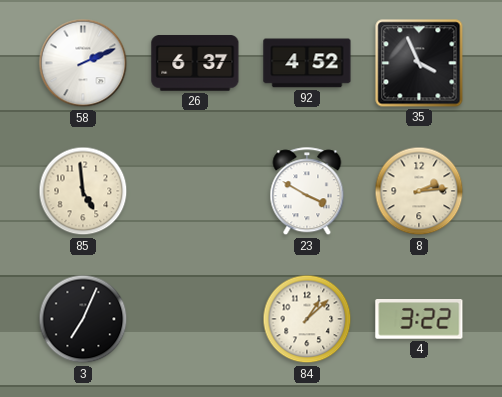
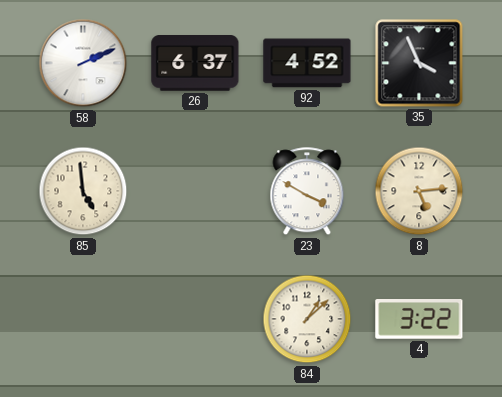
8: 2:14 -> 5:14
3: 7:04 -> none
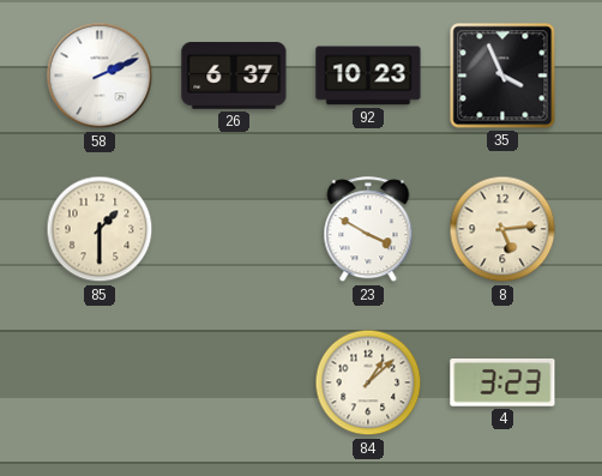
92: 4:52 -> 10:23
85: 4:59 -> 1:30
4: 3:22 -> 3:23
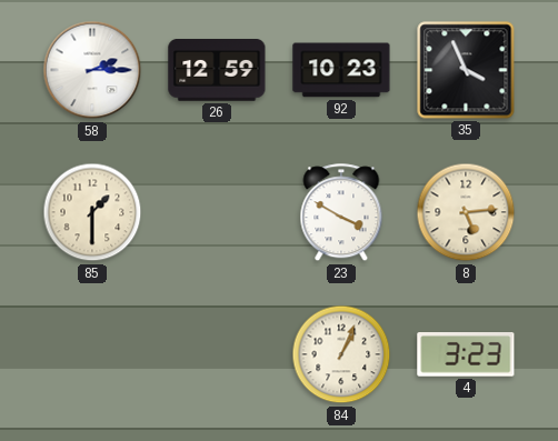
58: 2:11 -> 2:15
26: 6:37 -> 12:59
84: 1:08 -> 1:04
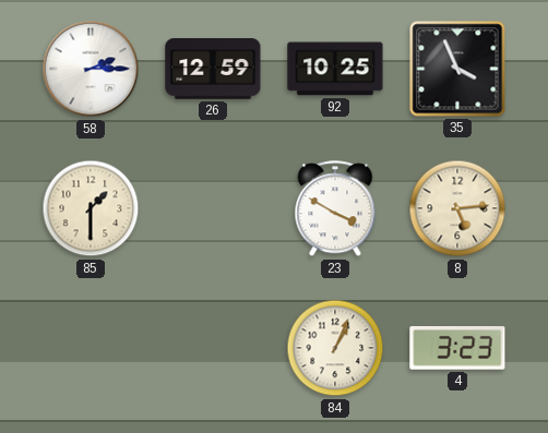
92: 10:23 -> 10:25
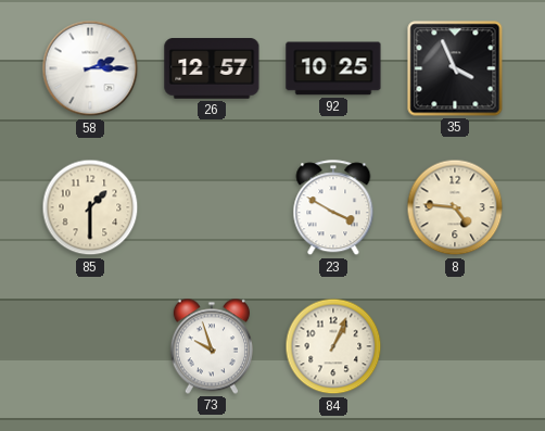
26: 12:59 -> 12:57
8: 5:14 -> 4:46
73: none -> 9:57
4: 3:23 -> none
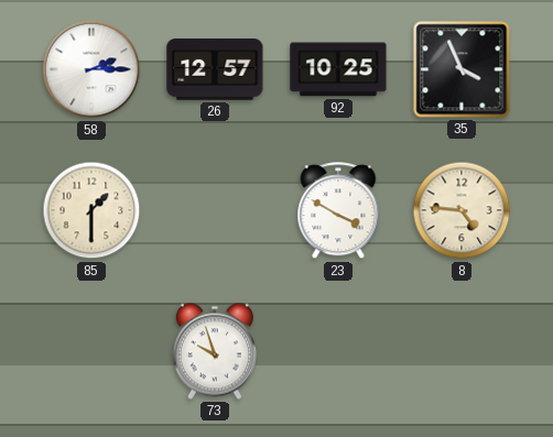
84: 1:04 -> none
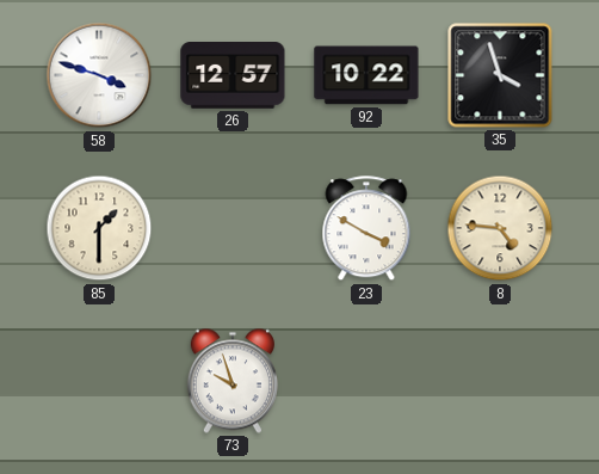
58: 2:15 -> 3:48
92: 10:25 -> 10:22
35: 3:56 -> 3:57
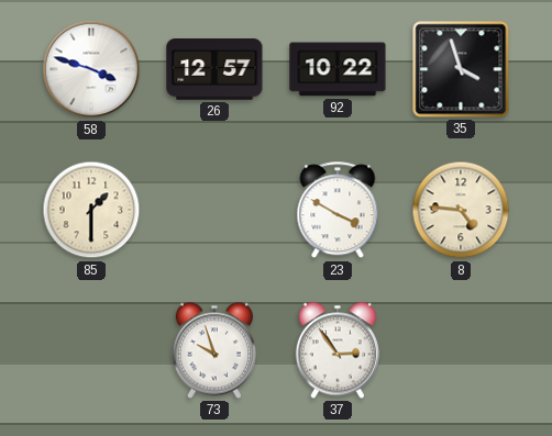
37: none -> 2:54
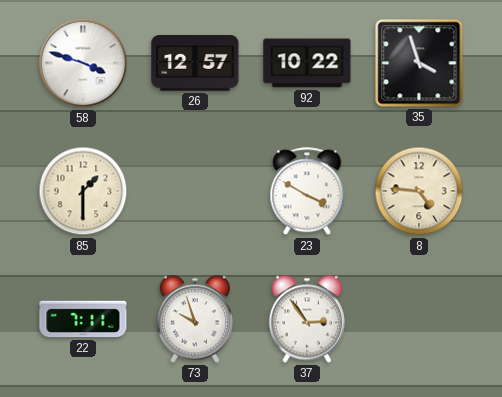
22: none -> 7:11
